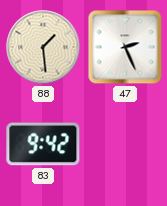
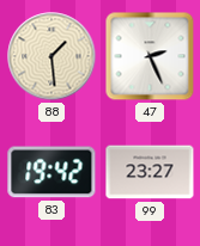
83: 9:42 -> 19:42
99: none -> 23:27
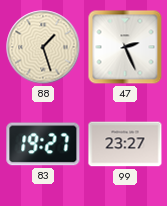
88: 1:29 -> 1:27
83: 19:42 -> 19:27
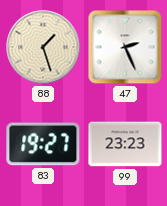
99: 23:27 -> 23:23
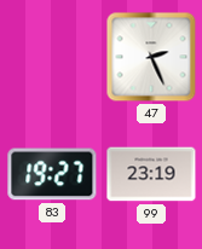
88: 1:27 -> none
99: 23:23 -> 23:19
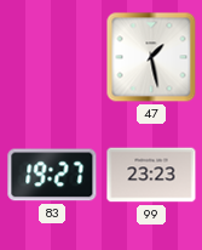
47: 2:26 -> 1:28
99: 23:19 -> 23:23
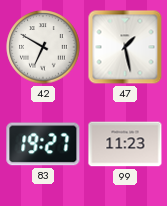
42: none -> 6:50
99: 23:23 -> 11:23
